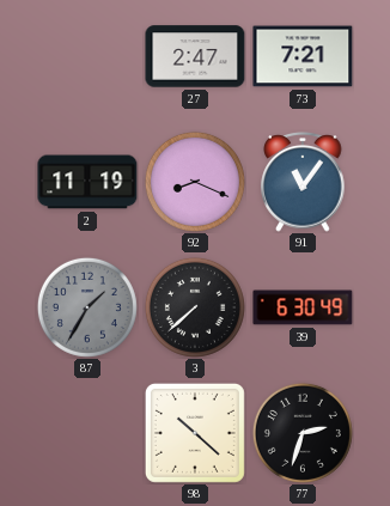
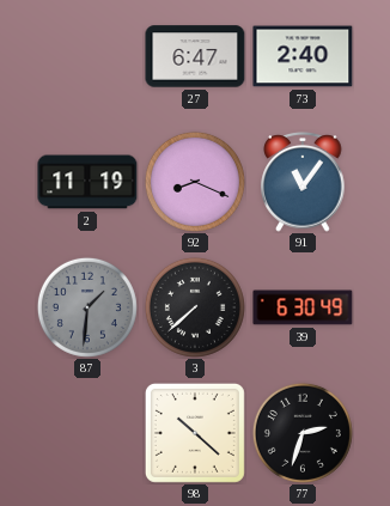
27: 2:47 -> 6:47
73: 7:21 -> 2:40
87: 1:35 -> 1:31
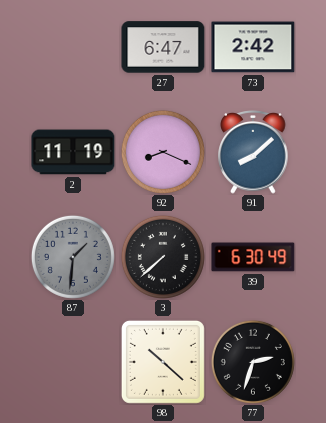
73: 2:40 -> 2:42
91: 11:06 -> 8:08
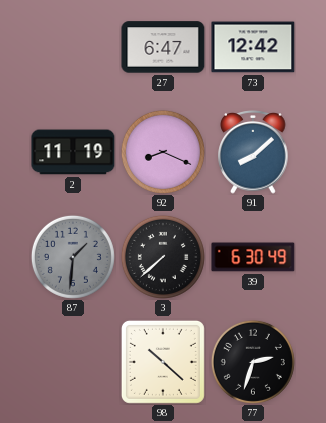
73: 2:42 -> 12:42
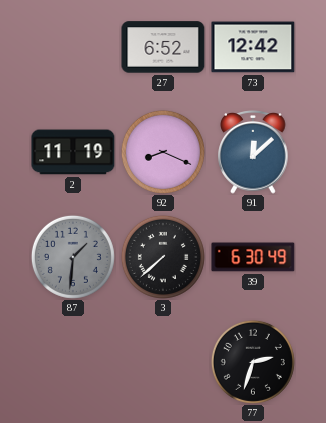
27: 6:47 -> 6:52
91: 8:08 -> 12:08
98: 10:22 -> none
